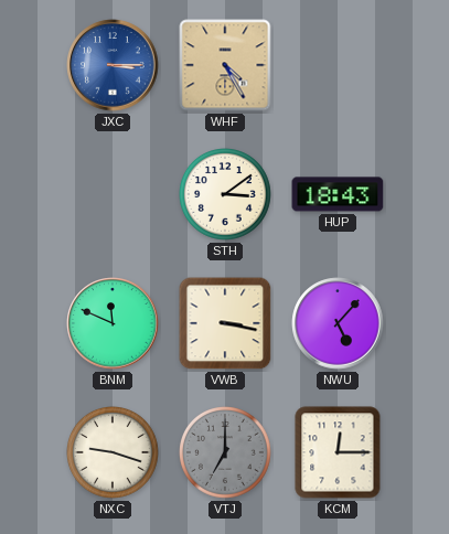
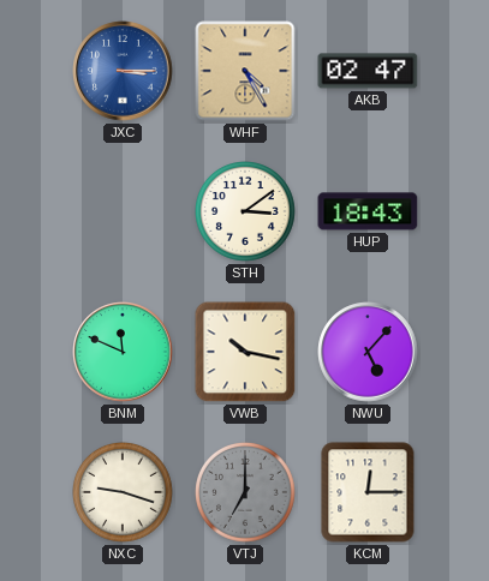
AKB: none -> 02:47
VWB: 3:17 -> 10:17
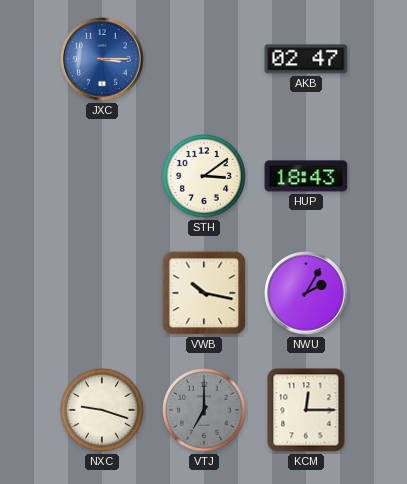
WHF: 4:25 -> none
BNM: 11:49 -> none
NWU: 5:07 -> 2:05
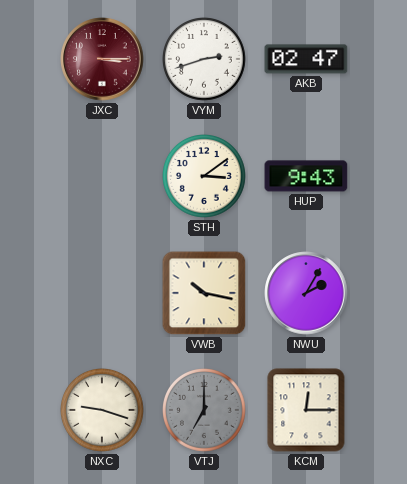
JXC dial: blue -> burgundy
VYM: none -> 2:42
HUP: 18:43 -> 9:43
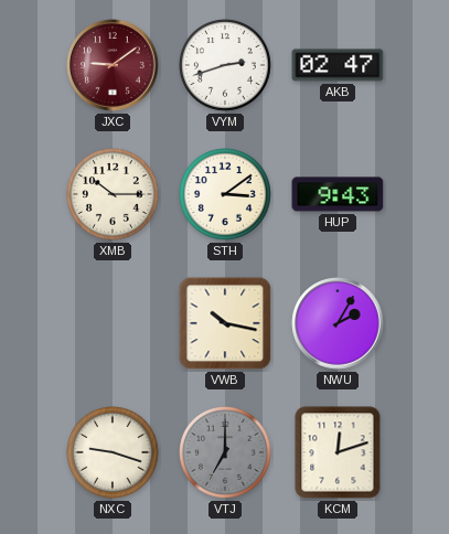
JXC: 3:15 -> 9:09
XMB: none -> 10:15
KCM: 12:15 -> 12:12
